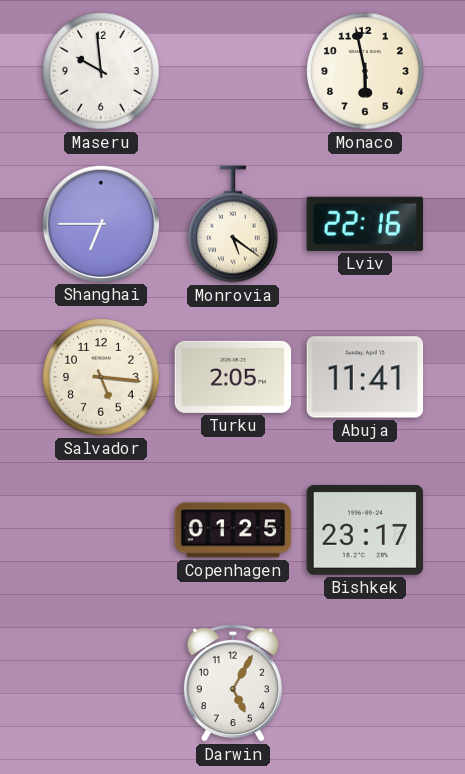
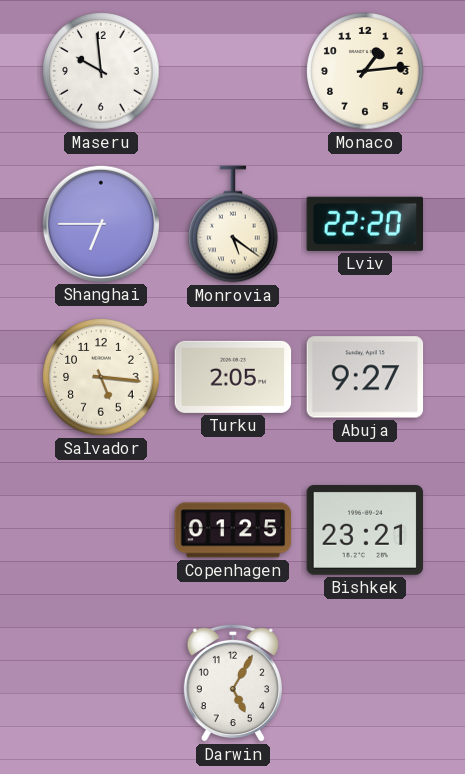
Monaco: 5:58 -> 1:14
Lviv: 22:16 -> 22:20
Abuja: 11:41 -> 9:27
Bishkek: 23:17 -> 23:21
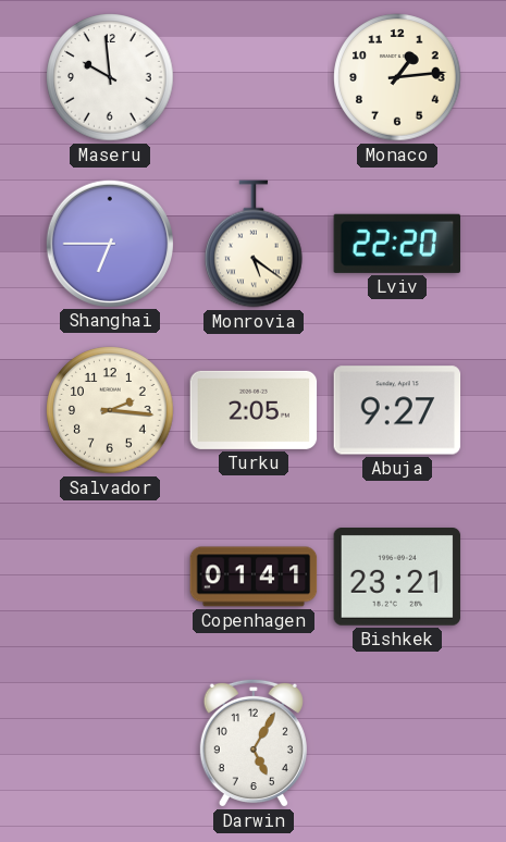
Salvador: 5:16 -> 2:16
Copenhagen: 01:25 -> 01:41
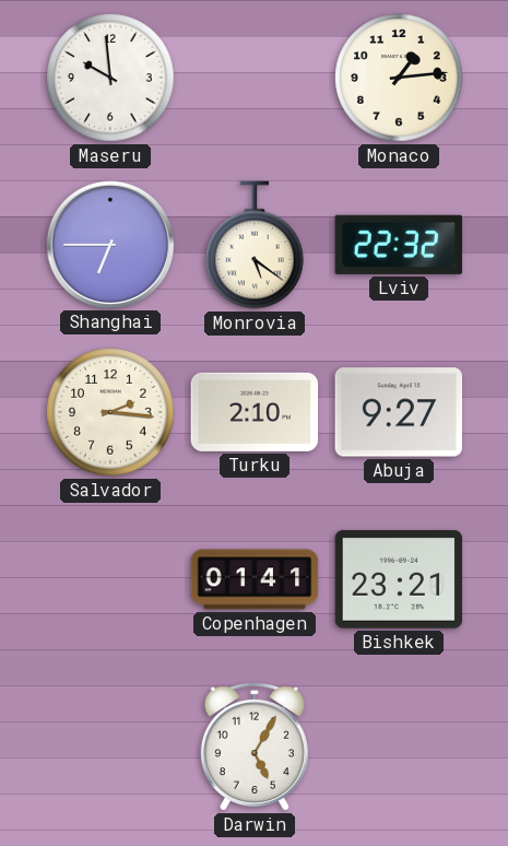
Lviv: 22:20 -> 22:32
Turku: 2:05 -> 2:10
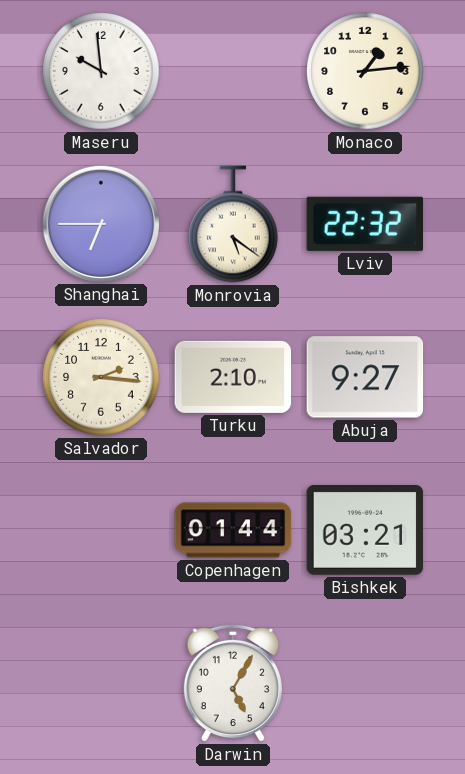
Copenhagen: 01:41 -> 01:44
Bishkek: 23:21 -> 03:21
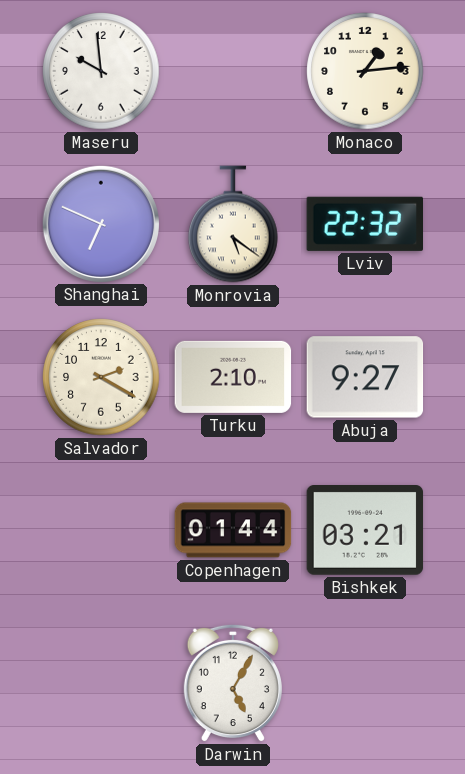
Shanghai: 6:45 -> 6:49
Salvador: 2:16 -> 2:20
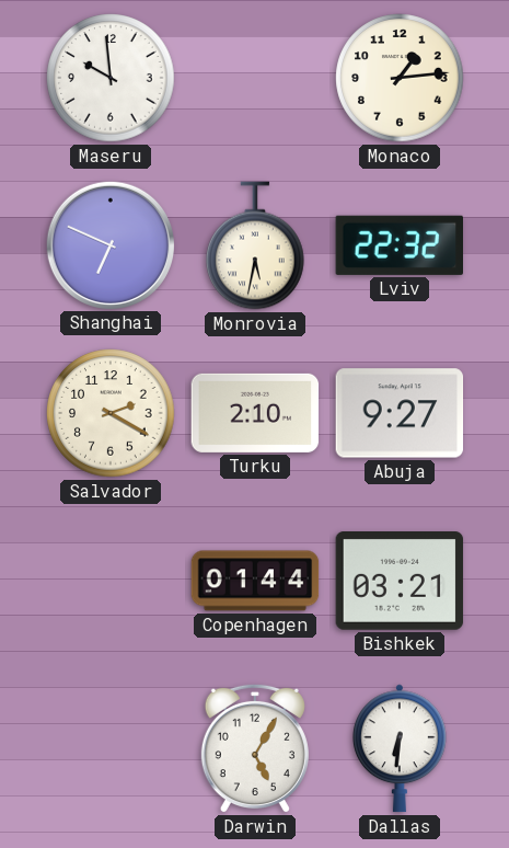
Monrovia: 5:21 -> 5:32
Dallas: none -> 6:31
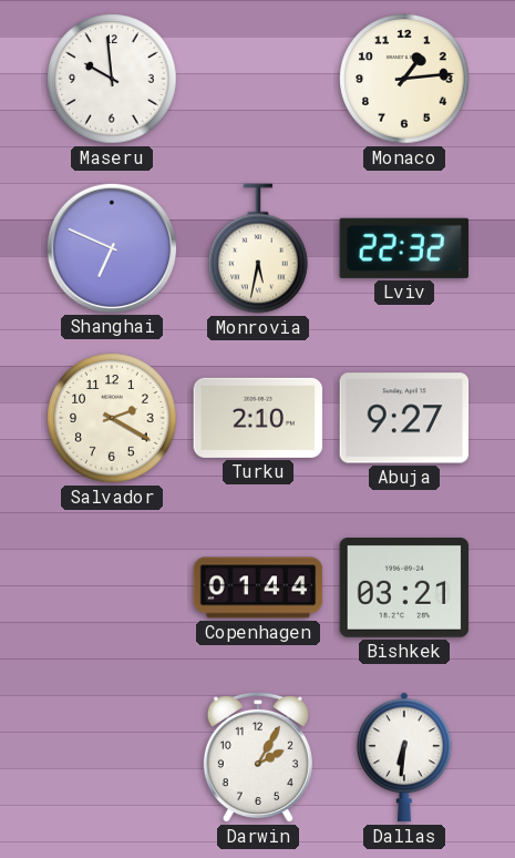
Darwin: 5:05 -> 2:05
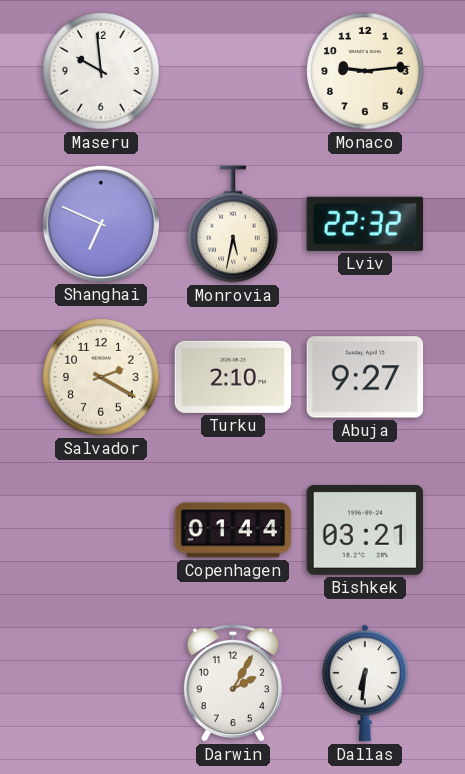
Monaco: 1:14 -> 9:14
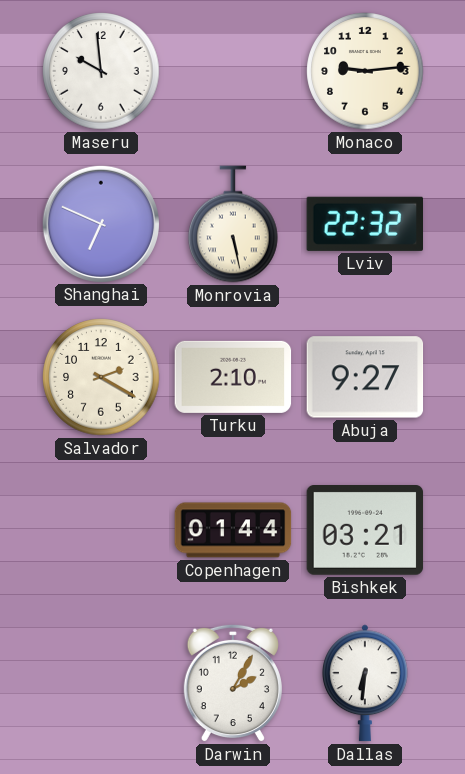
Monrovia: 5:32 -> 5:28
